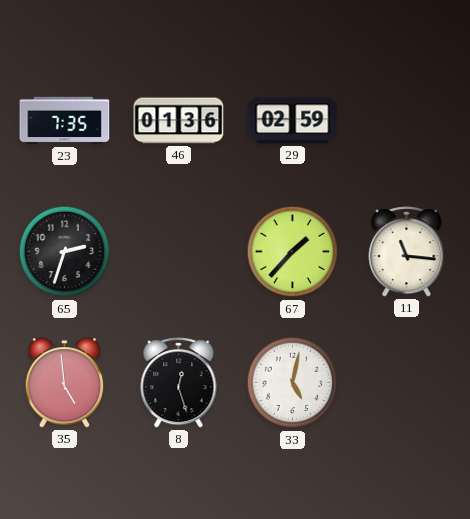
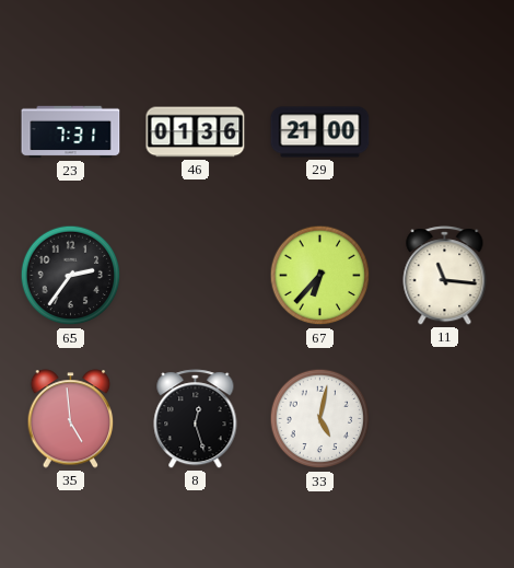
23: 7:35 -> 7:31
29: 02:59 -> 21:00
65: 2:33 -> 2:36
67: 1:37 -> 6:37
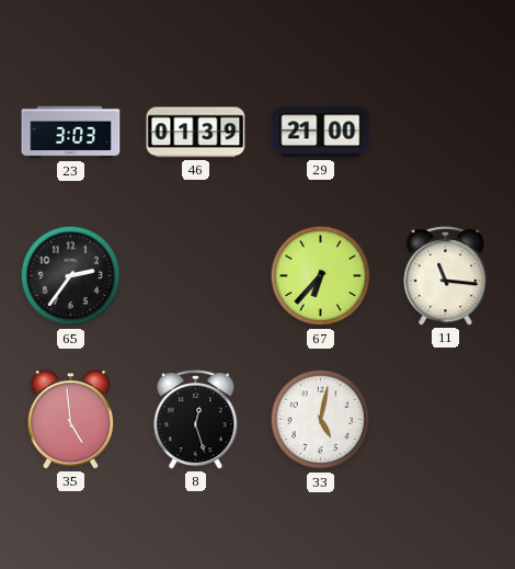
23: 7:31 -> 3:03
46: 01:36 -> 01:39
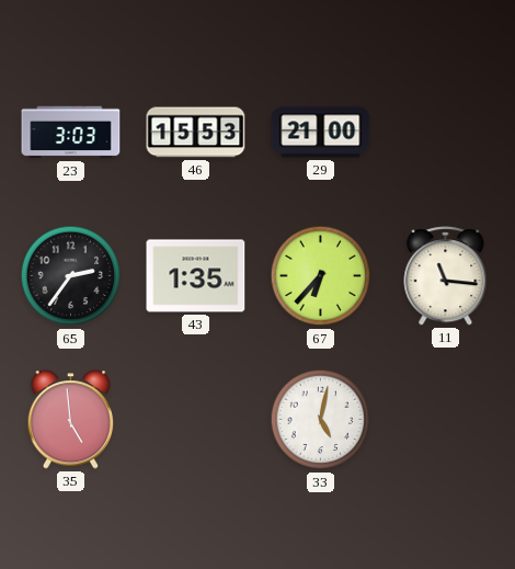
46: 01:39 -> 15:53
43: none -> 1:35
8: 12:27 -> none
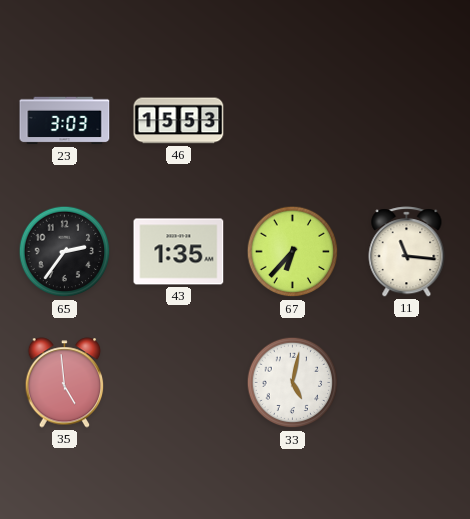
29: 21:00 -> none
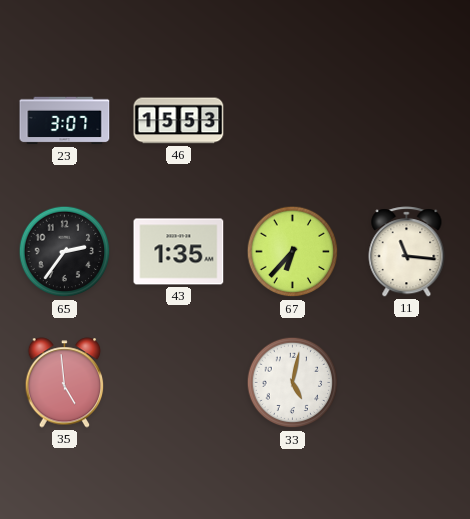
23: 3:03 -> 3:07
